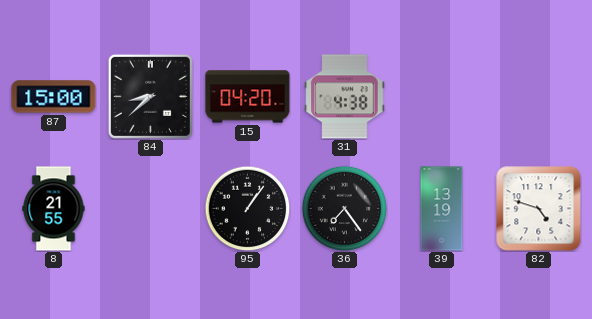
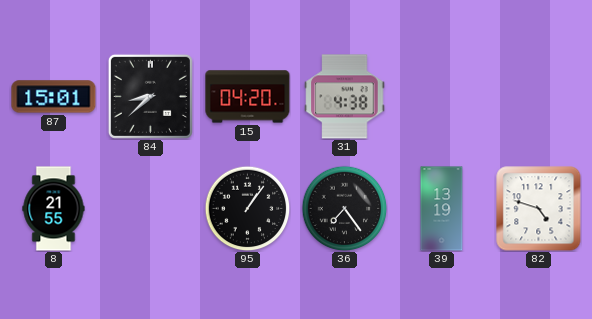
87: 15:00 -> 15:01
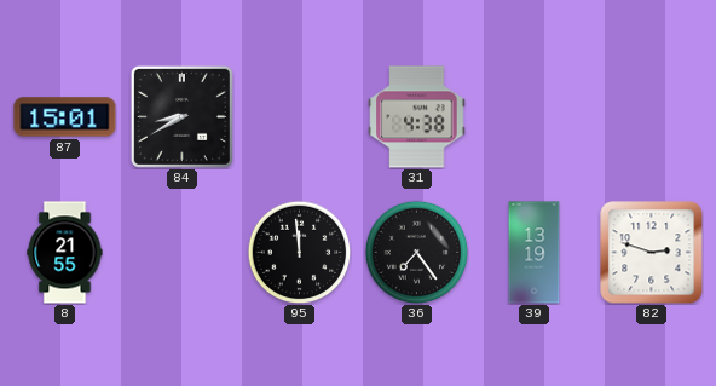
84: 8:38 -> 8:40
15: 04:20 -> none
95: 1:06 -> 11:59
82: 4:48 -> 2:48
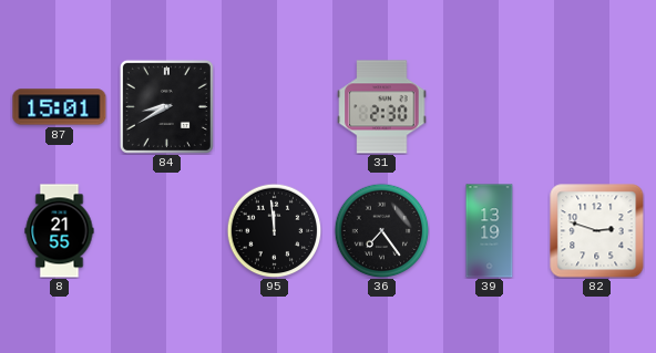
31: 4:38 -> 2:30
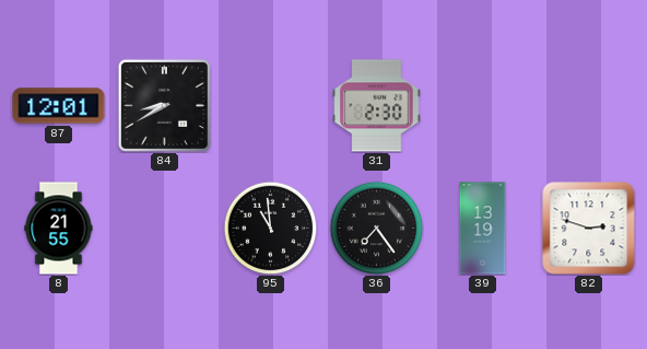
87: 15:01 -> 12:01
95: 11:59 -> 10:59
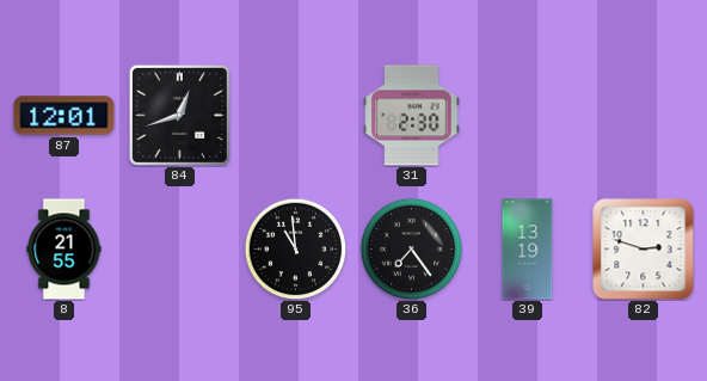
84: 8:40 -> 12:42
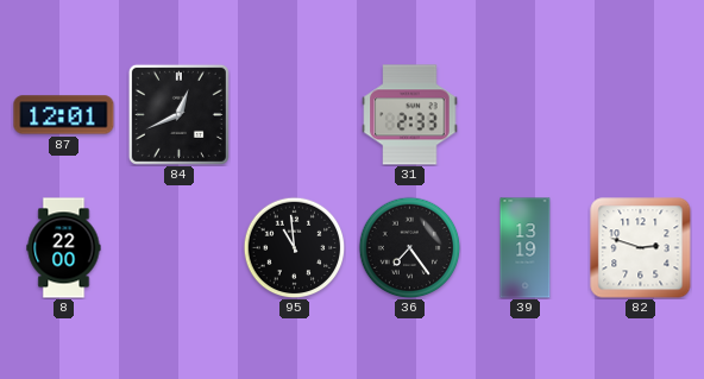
84: 12:42 -> 12:41
31: 2:30 -> 2:33
8: 21:55 -> 22:00
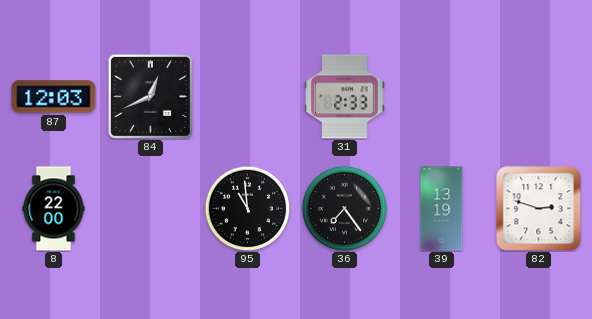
87: 12:01 -> 12:03
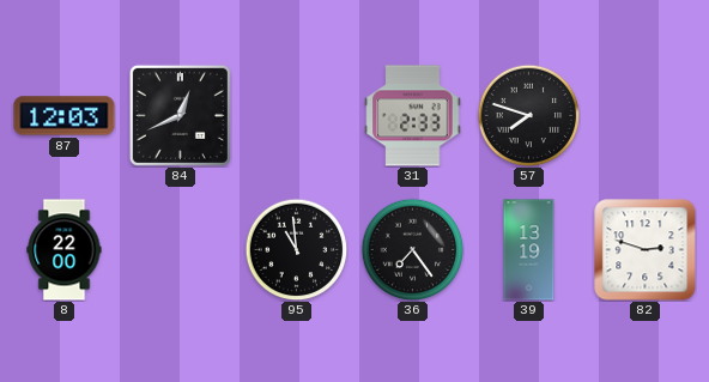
57: none -> 7:48
